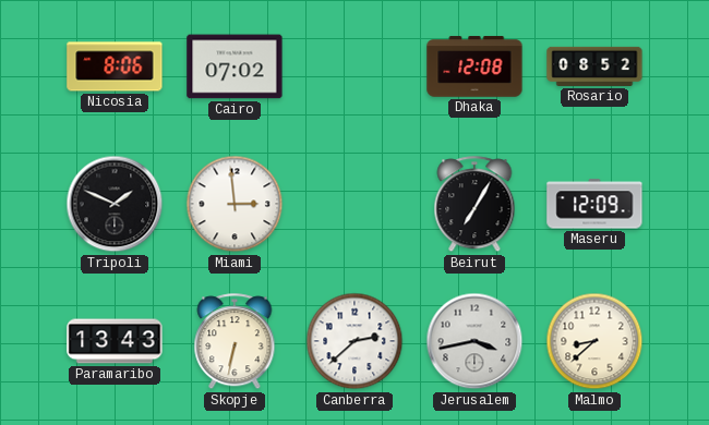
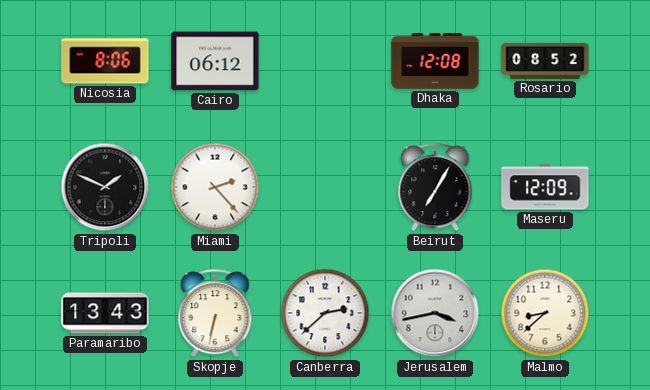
Cairo: 07:02 -> 06:12
Miami: 2:59 -> 2:23
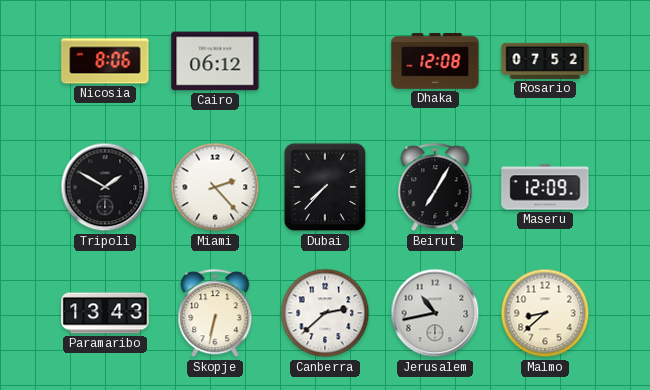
Rosario: 08:52 -> 07:52
Tripoli: 1:49 -> 1:50
Dubai: none -> 7:37
Jerusalem: 3:43 -> 10:43
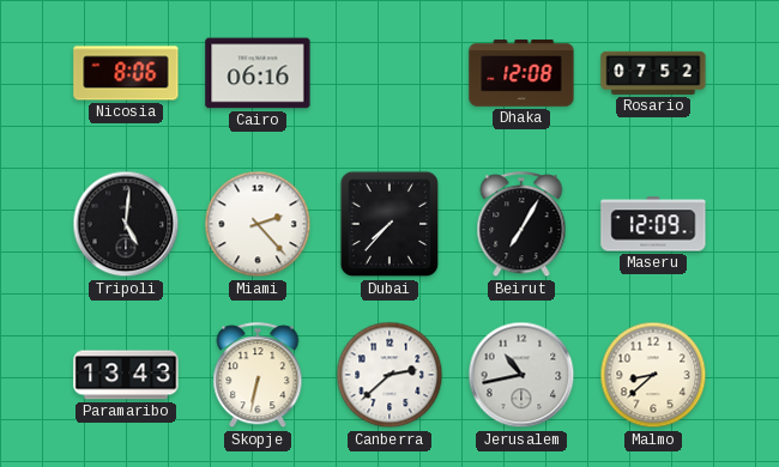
Cairo: 06:12 -> 06:16
Tripoli: 1:50 -> 5:01
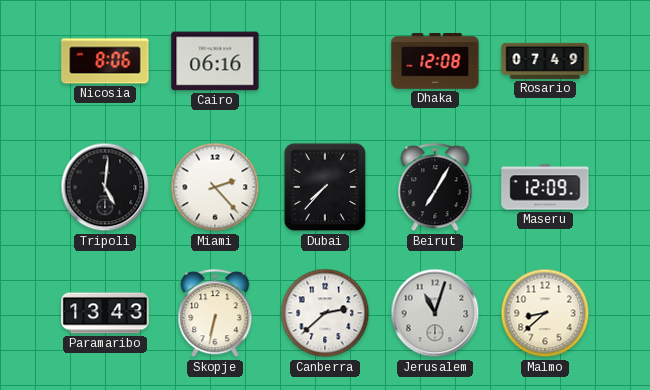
Rosario: 07:52 -> 07:49
Jerusalem: 10:43 -> 11:03
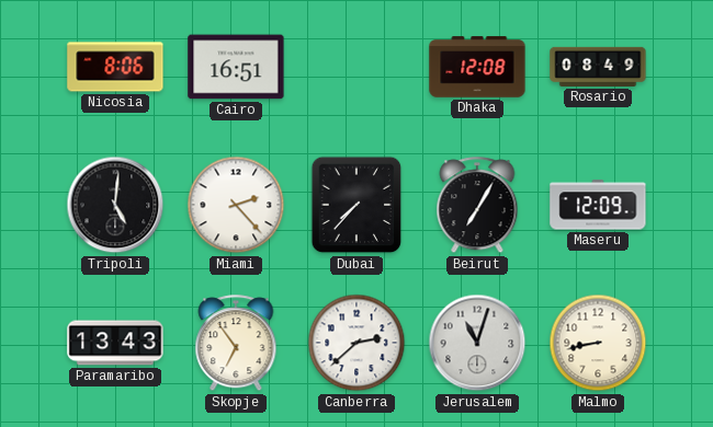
Cairo: 06:16 -> 16:51
Rosario: 07:49 -> 08:49
Skopje: 6:32 -> 6:54
Malmo: 8:38 -> 8:43
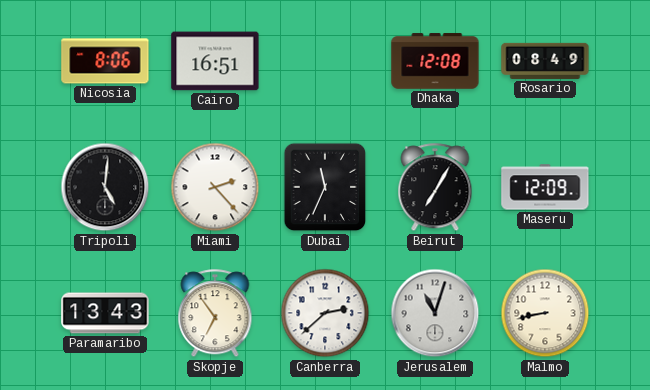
Dubai: 7:37 -> 11:34
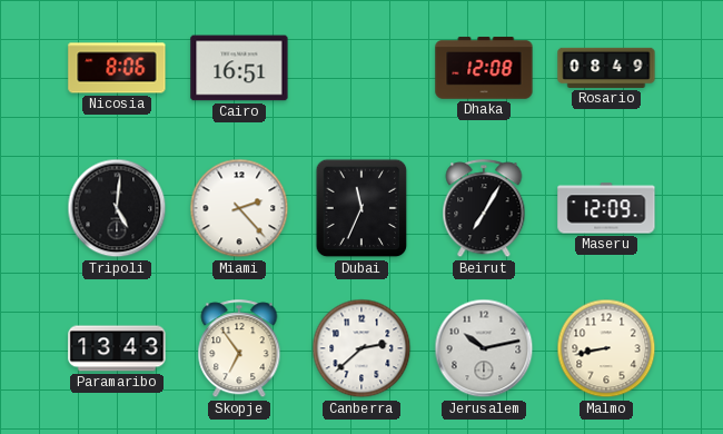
Jerusalem: 11:03 -> 10:13
